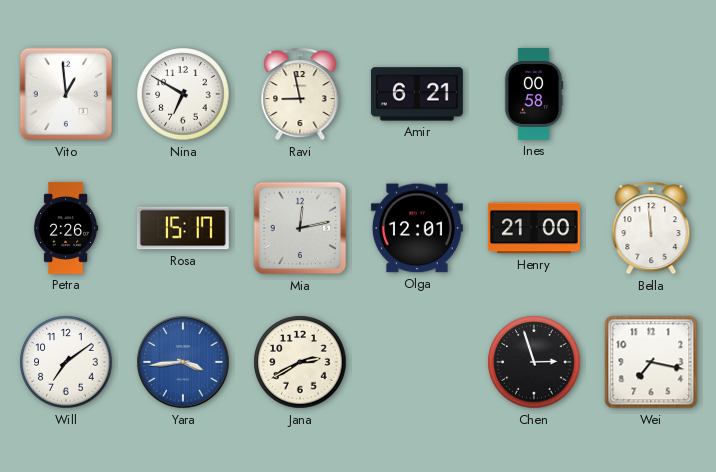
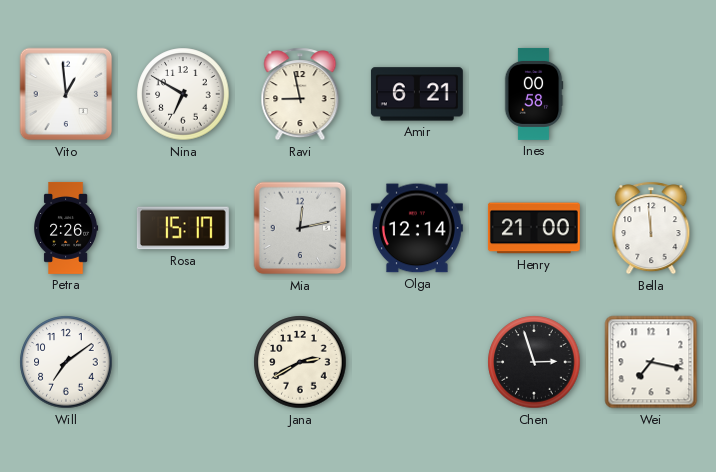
Olga: 12:01 -> 12:14
Yara: 3:44 -> none
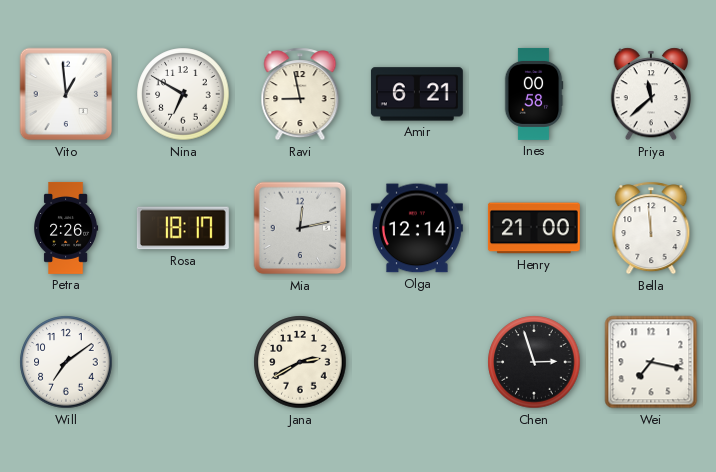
Priya: none -> 11:38
Rosa: 15:17 -> 18:17
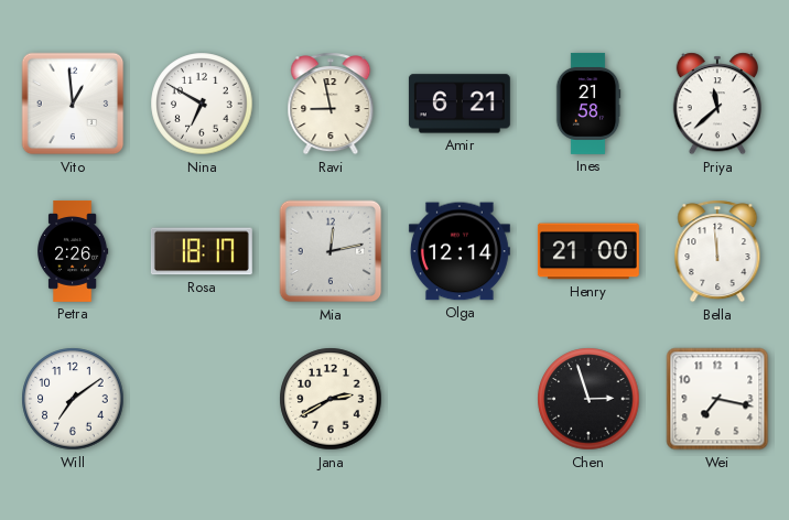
Ines: 00:58 -> 21:58
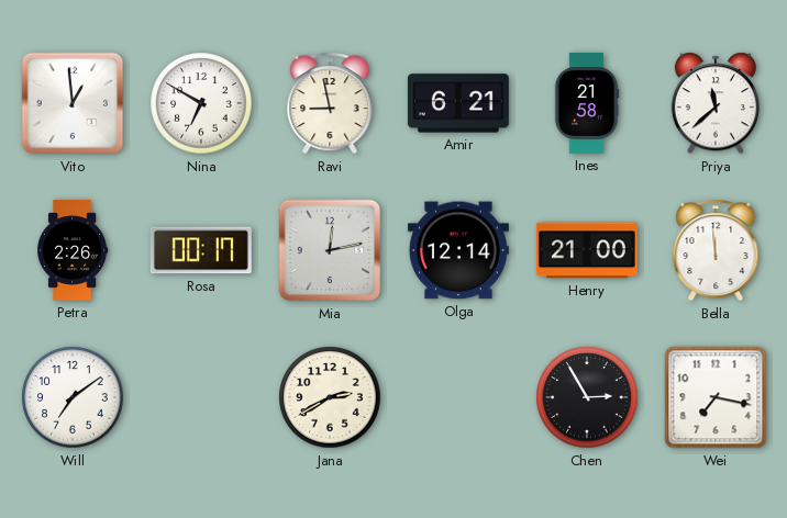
Rosa: 18:17 -> 00:17
Chen: 2:57 -> 2:55
